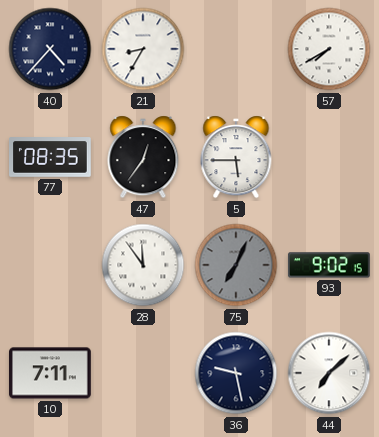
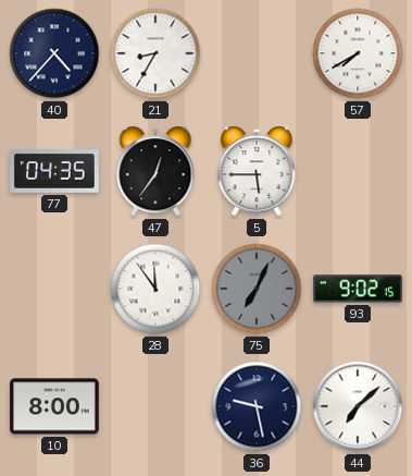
77: 08:35 -> 04:35
10: 7:11 -> 8:00
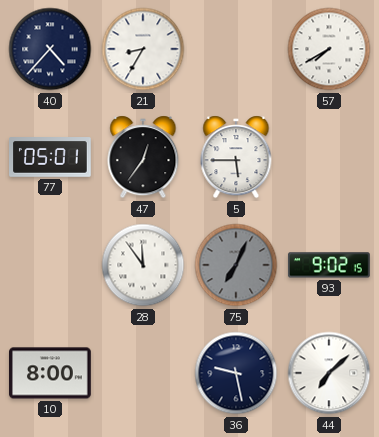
77: 04:35 -> 05:01
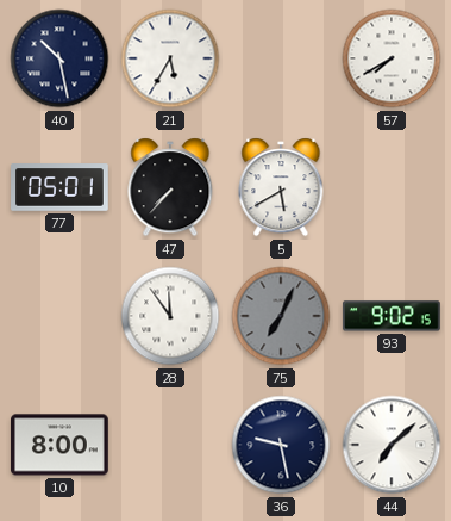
40: 4:37 -> 10:28
21: 8:35 -> 5:35
47: 12:36 -> 7:37
5: 5:45 -> 5:40
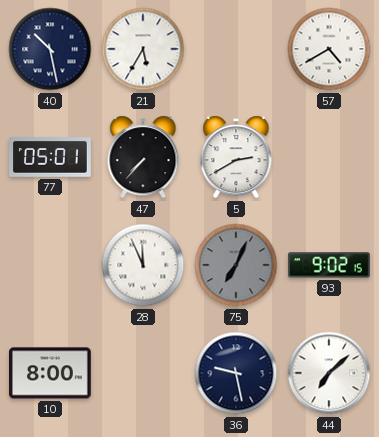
57: 7:40 -> 4:40
5: 5:40 -> 2:40
28: 11:54 -> 11:56
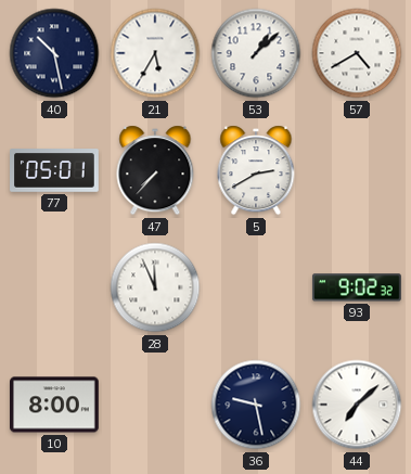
53: none -> 1:08
75: 7:04 -> none
93: 9:02:15 -> 9:02:32
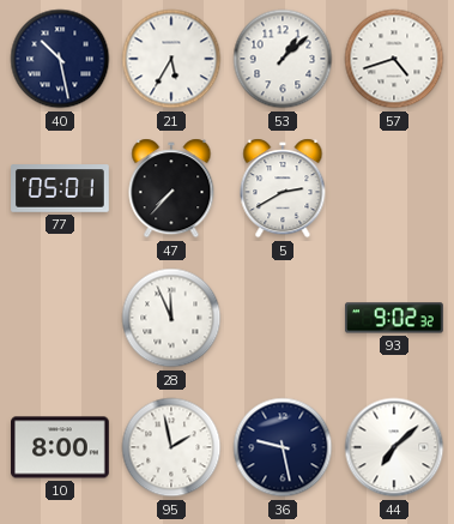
57: 4:40 -> 4:42
95: none -> 1:58
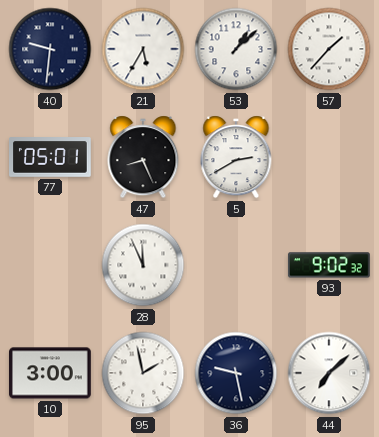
40: 10:28 -> 9:31
57: 4:42 -> 1:37
47: 7:37 -> 8:26
10: 8:00 -> 3:00
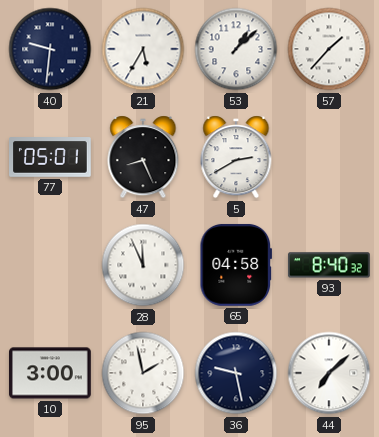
65: none -> 04:58
93: 9:02 -> 8:40
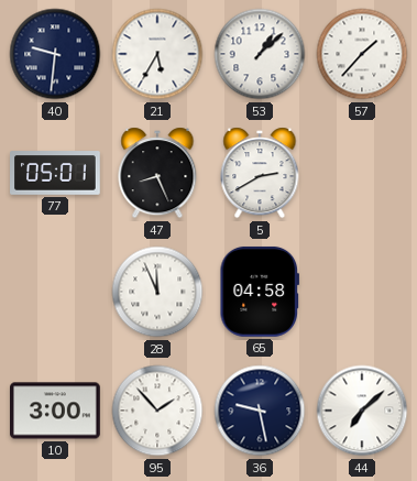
93: 8:40 -> none
95: 1:58 -> 1:53
